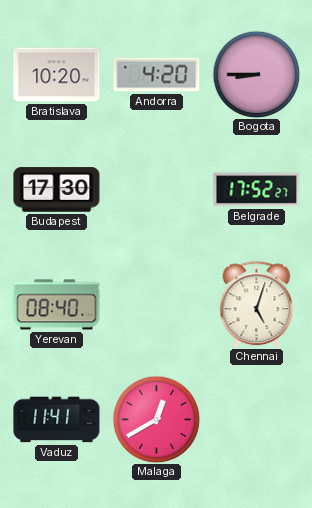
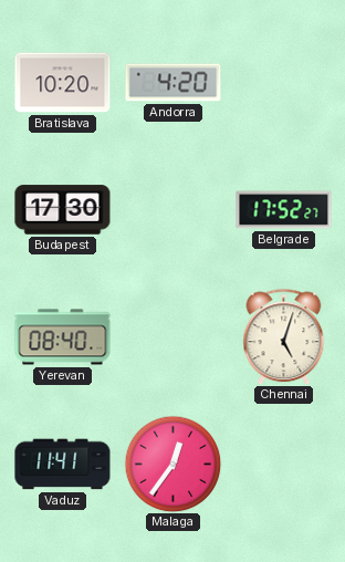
Bogota: 8:45 -> none
Malaga: 12:40 -> 12:36
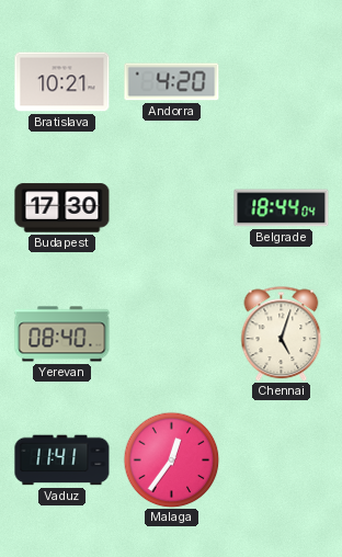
Bratislava: 10:20 -> 10:21
Belgrade: 17:52 -> 18:44
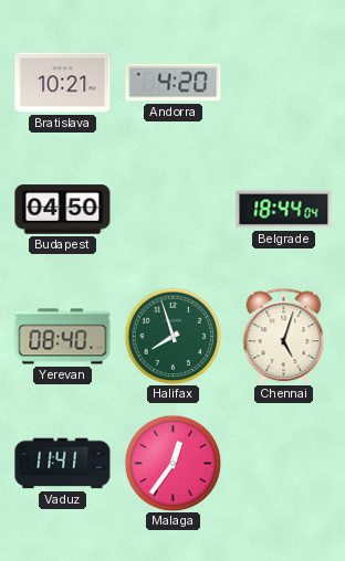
Budapest: 17:30 -> 04:50
Halifax: none -> 7:57
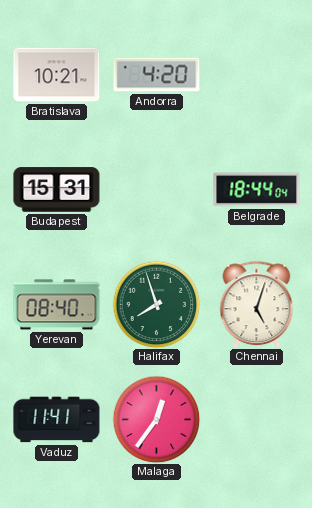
Budapest: 04:50 -> 15:31
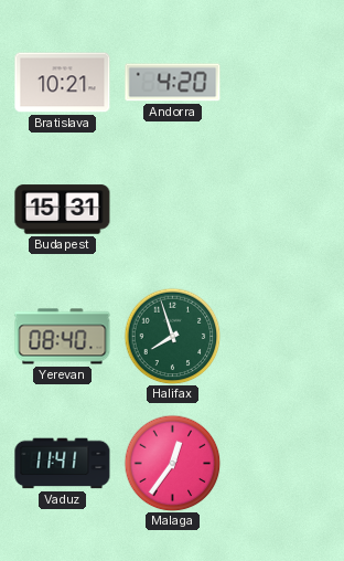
Belgrade: 18:44 -> none
Chennai: 5:03 -> none
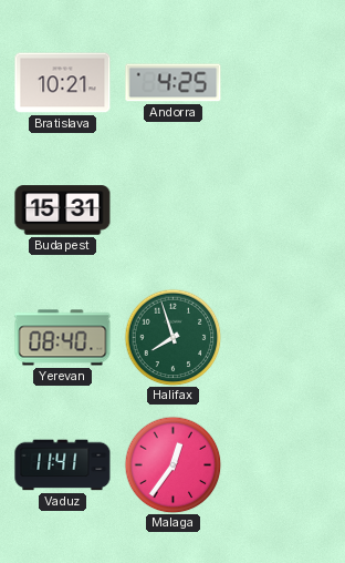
Andorra: 4:20 -> 4:25
